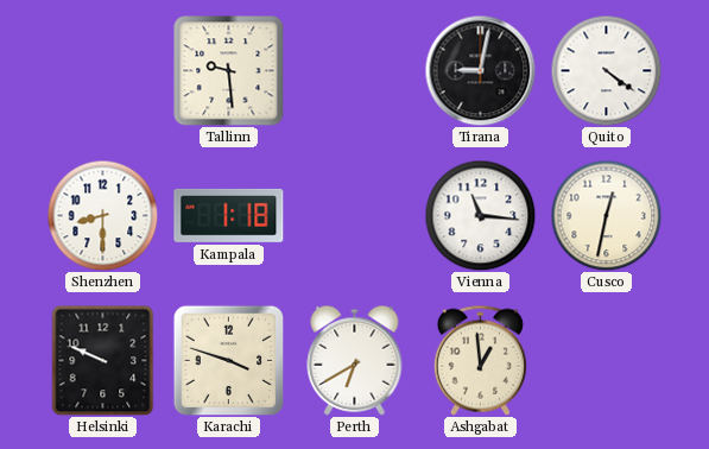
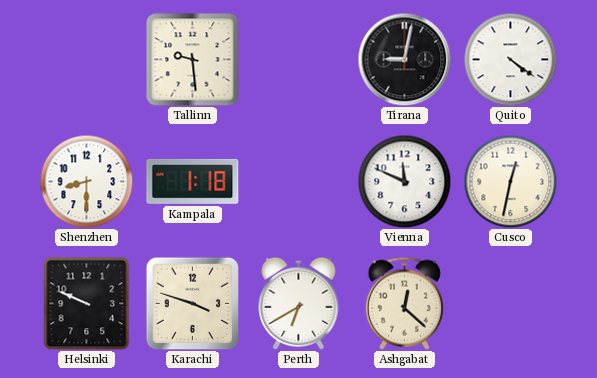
Vienna: 11:16 -> 11:49
Ashgabat: 12:59 -> 12:22
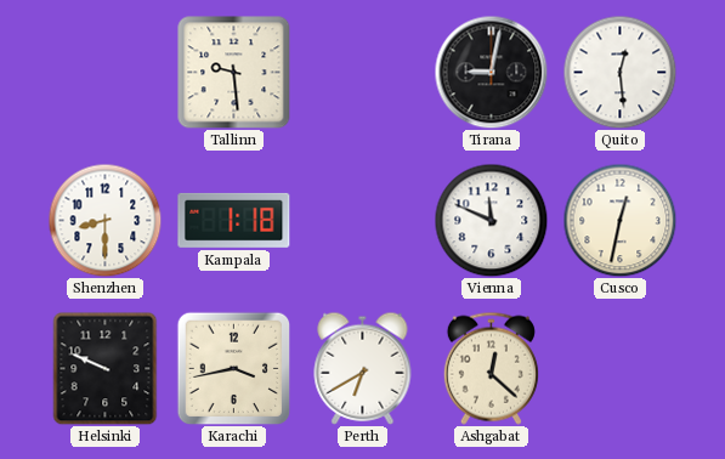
Quito: 4:21 -> 12:29
Karachi: 3:48 -> 3:43
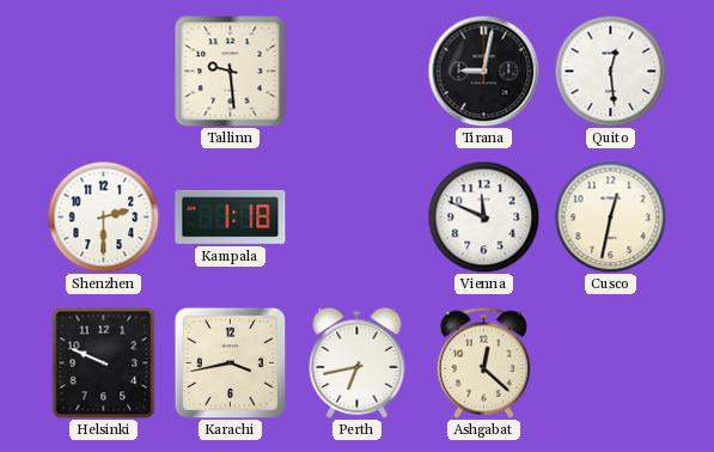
Shenzhen: 8:30 -> 2:30
Perth: 6:40 -> 6:43
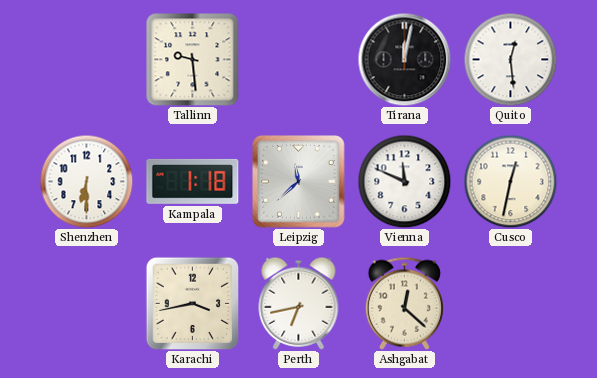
Tirana: 9:02 -> 12:02
Shenzhen: 2:30 -> 6:30
Leipzig: none -> 11:38
Helsinki: 9:49 -> none
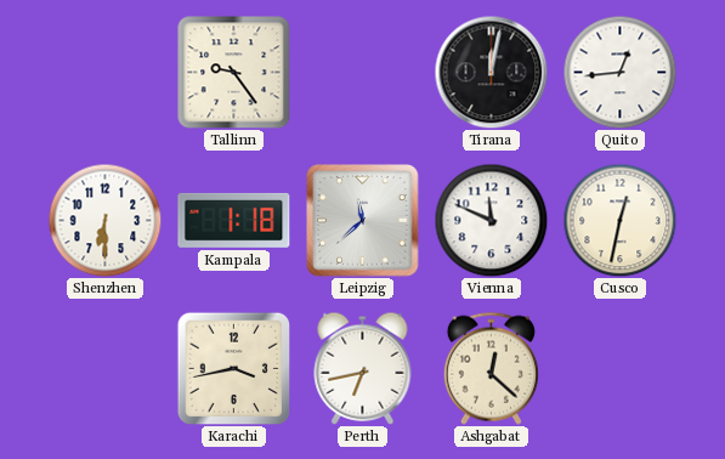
Tallinn: 9:29 -> 9:24
Quito: 12:29 -> 12:44
